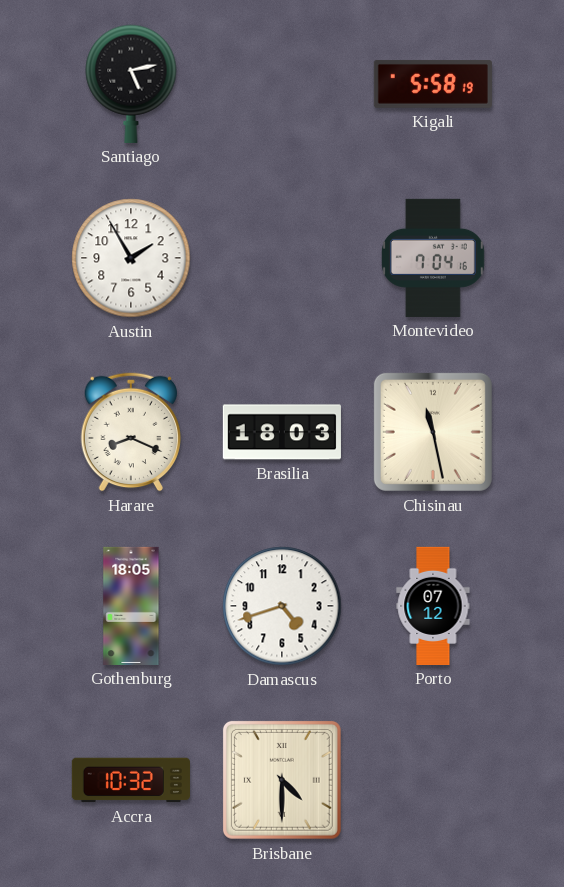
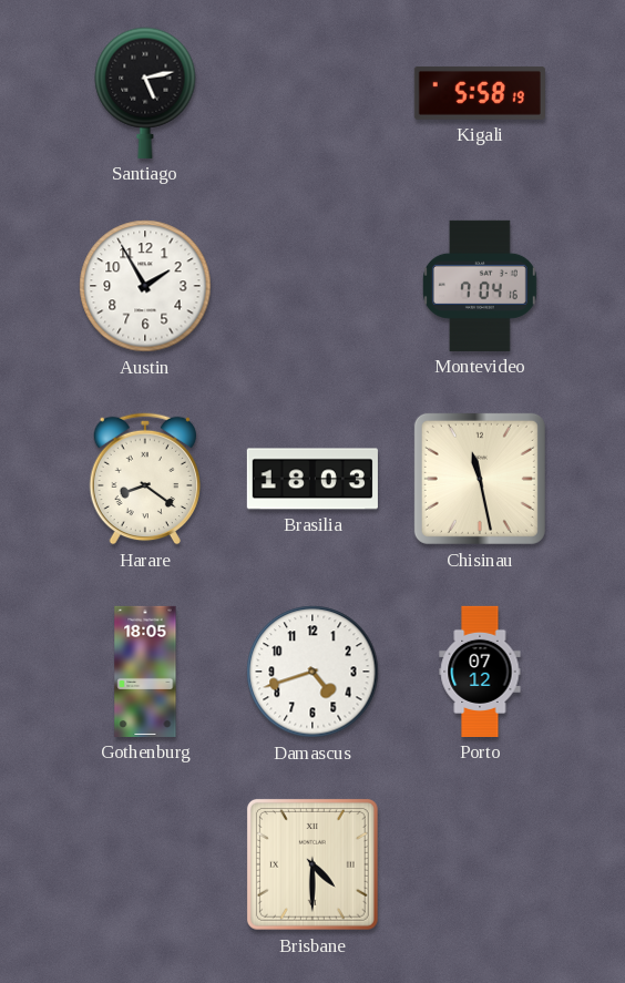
Harare: 8:19 -> 8:21
Accra: 10:32 -> none
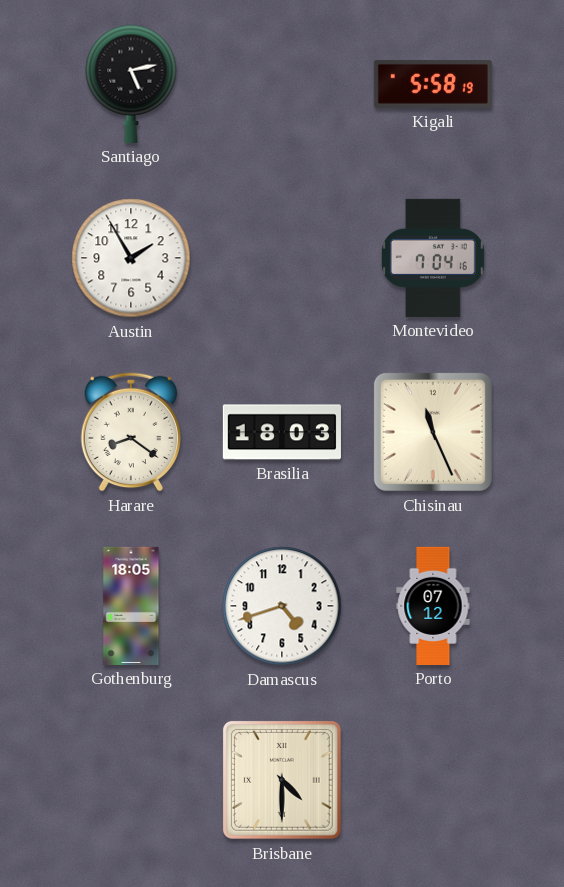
Chisinau: 11:28 -> 11:26
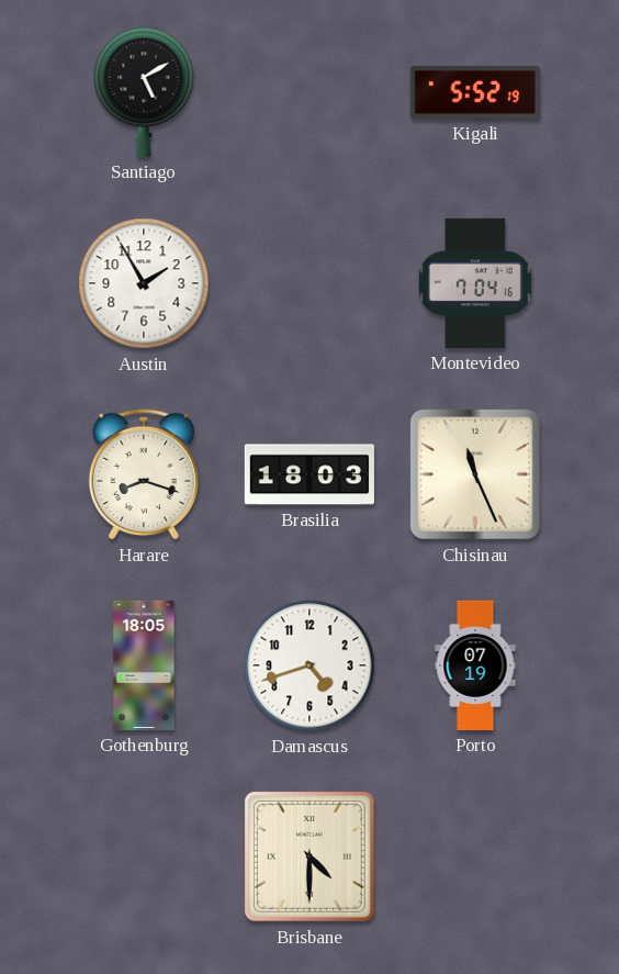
Santiago: 5:13 -> 5:10
Kigali: 5:58 -> 5:52
Harare: 8:21 -> 8:18
Porto: 07:12 -> 07:19
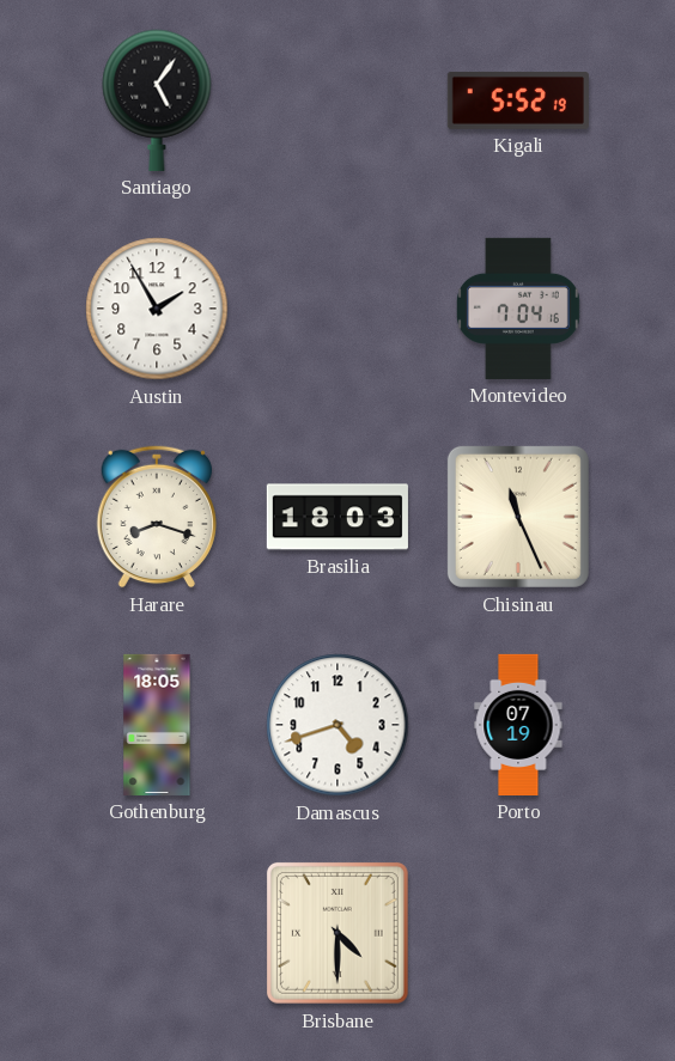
Santiago: 5:10 -> 5:06
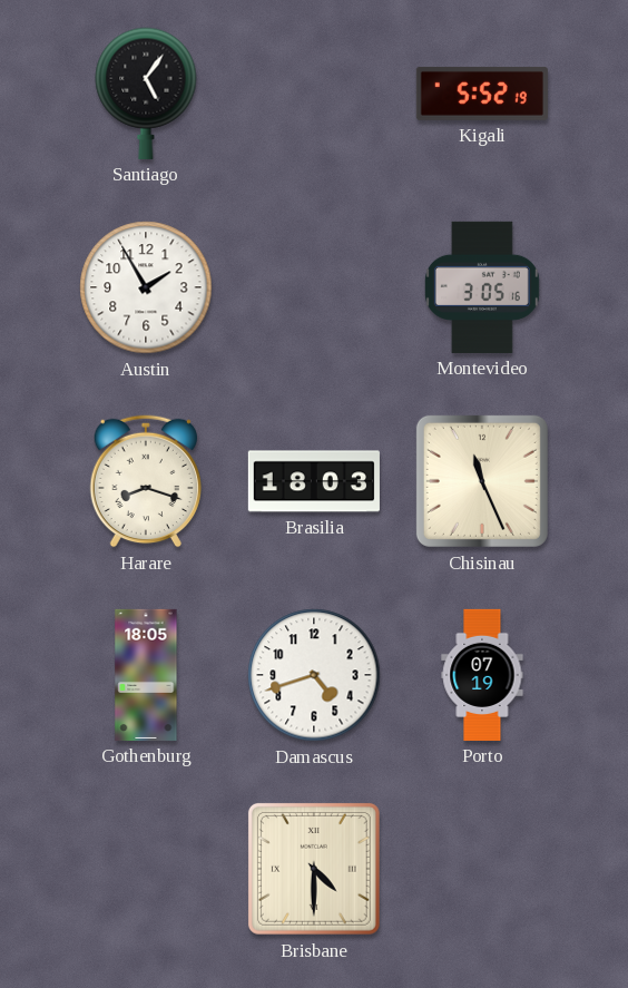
Montevideo: 7:04 -> 3:05
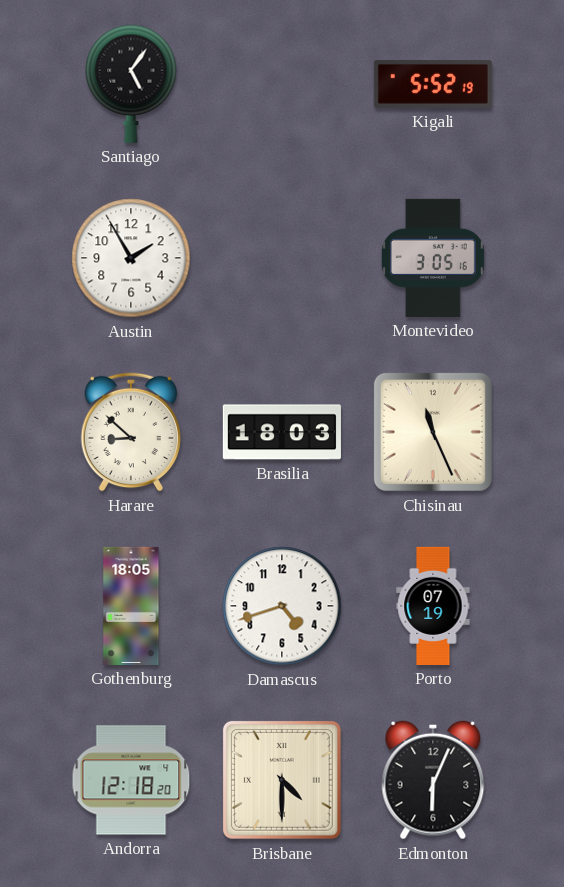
Harare: 8:18 -> 8:52
Andorra: none -> 12:18
Edmonton: none -> 6:04
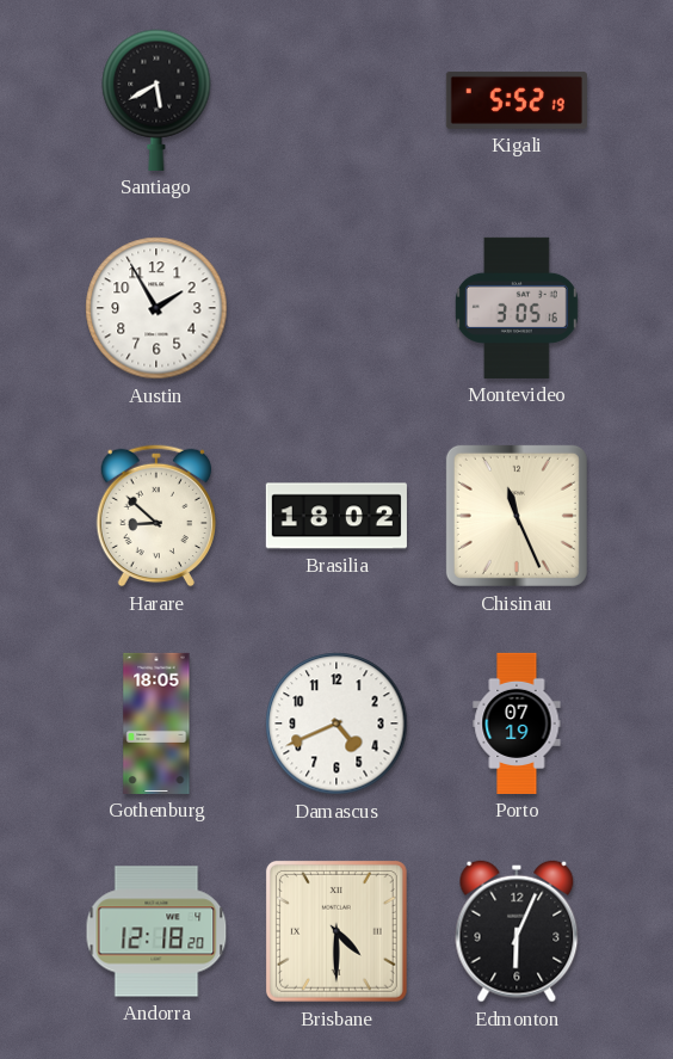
Santiago: 5:06 -> 5:40
Brasilia: 18:03 -> 18:02
Damascus: 4:42 -> 4:41
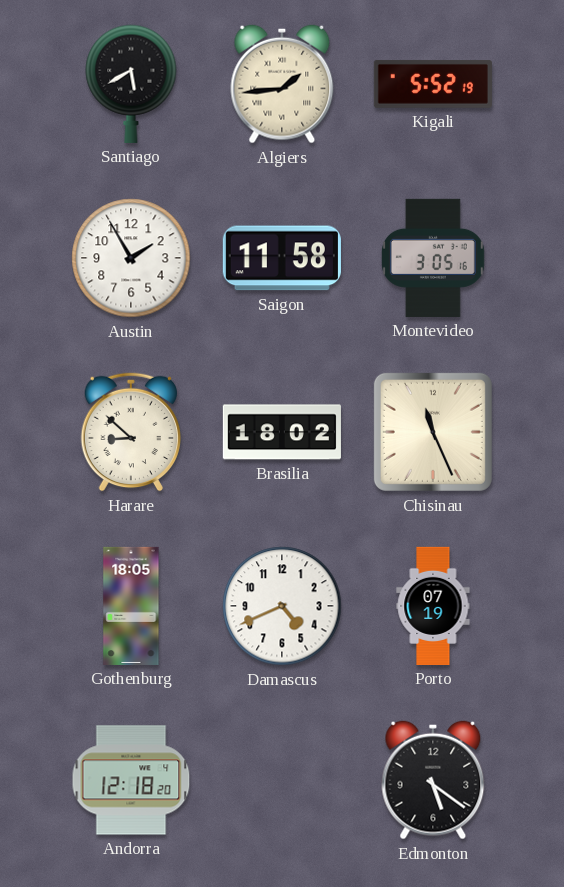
Algiers: none -> 1:44
Saigon: none -> 11:58
Brisbane: 4:30 -> none
Edmonton: 6:04 -> 5:21
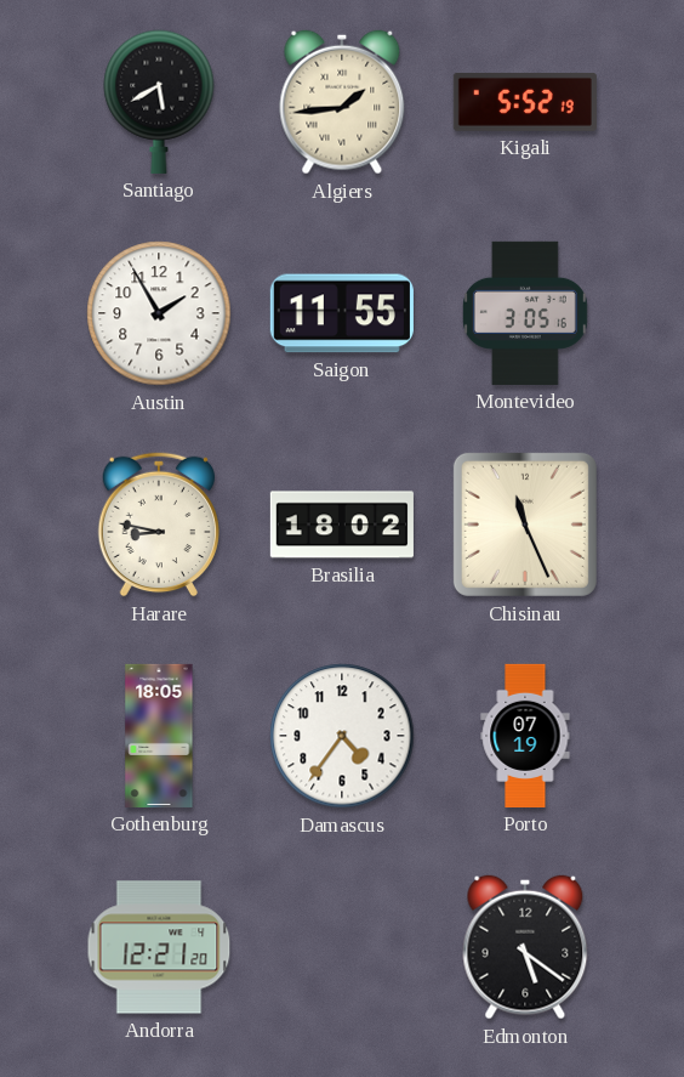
Saigon: 11:58 -> 11:55
Harare: 8:52 -> 8:47
Damascus: 4:41 -> 4:36
Andorra: 12:18 -> 12:21
